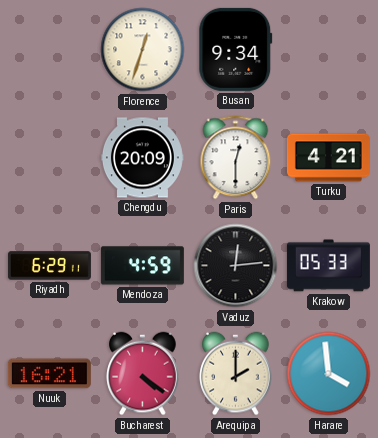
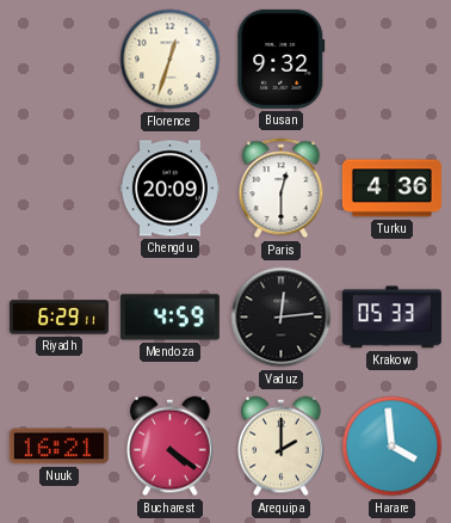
Busan: 9:34 -> 9:32
Turku: 4:21 -> 4:36
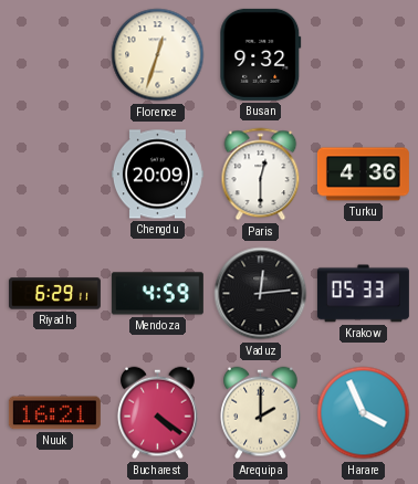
Harare: 3:59 -> 3:56
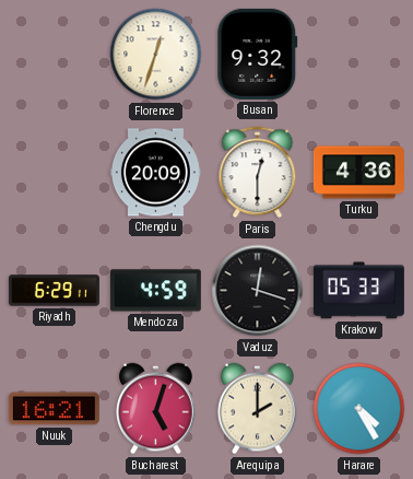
Vaduz: 12:14 -> 12:18
Bucharest: 4:21 -> 5:03
Harare: 3:56 -> 4:25
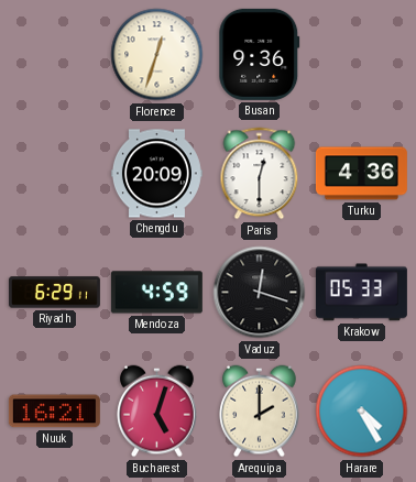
Busan: 9:32 -> 9:36
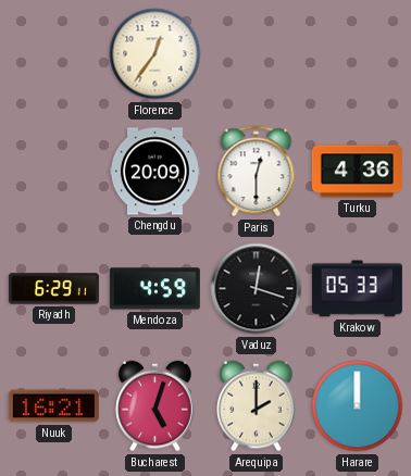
Florence: 12:33 -> 12:36
Busan: 9:36 -> none
Harare: 4:25 -> 12:00
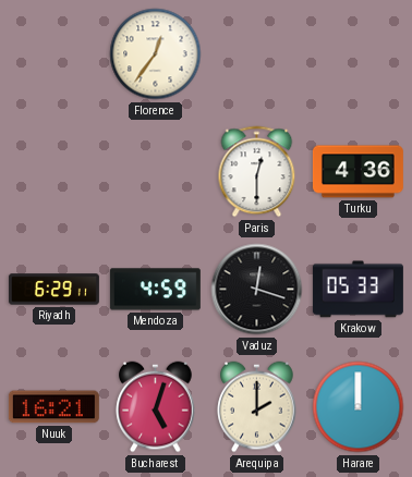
Chengdu: 20:09 -> none
